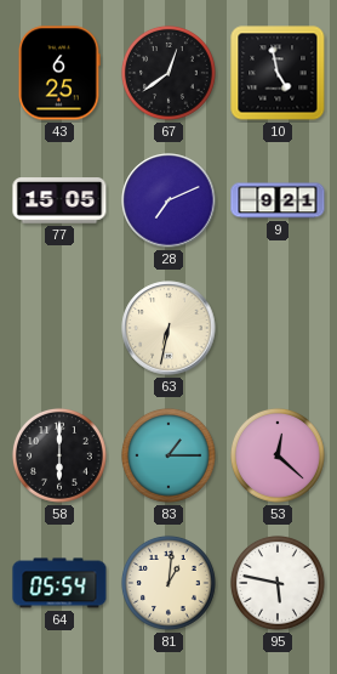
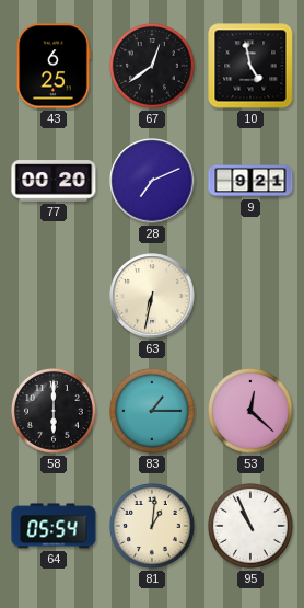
77: 15:05 -> 00:20
95: 5:47 -> 10:56
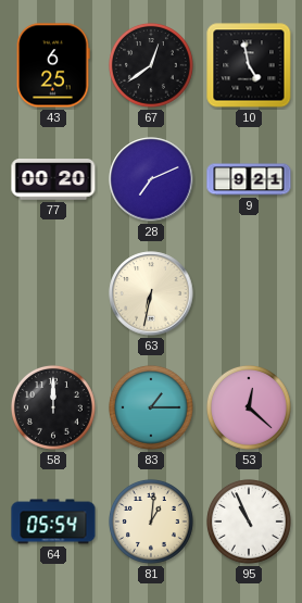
58: 6:00 -> 12:00
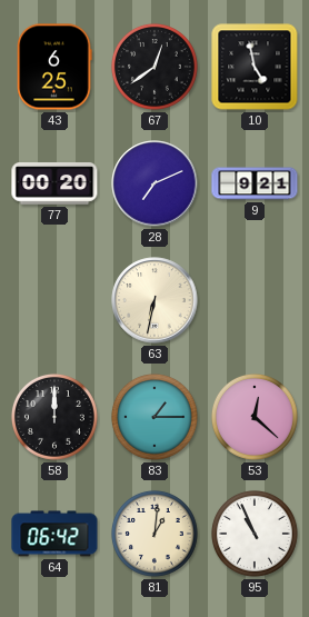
64: 05:54 -> 06:42
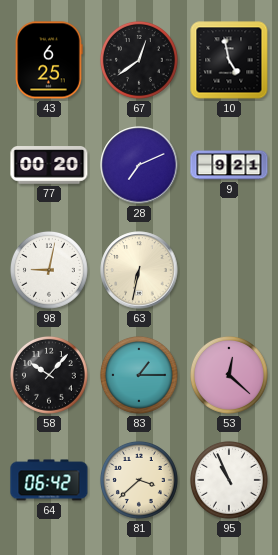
98: none -> 9:02
58: 12:00 -> 10:07
81: 1:01 -> 3:38
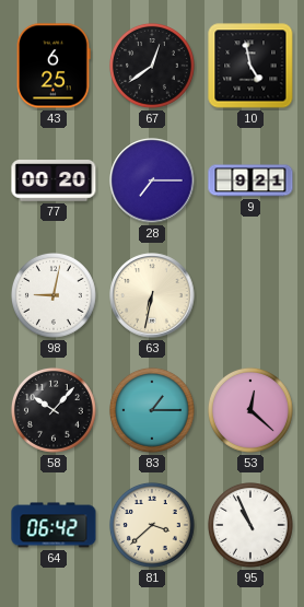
28: 7:11 -> 7:15
